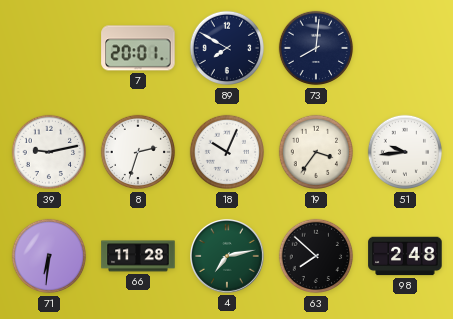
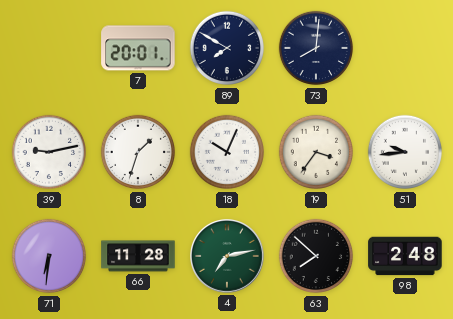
8: 2:33 -> 1:33
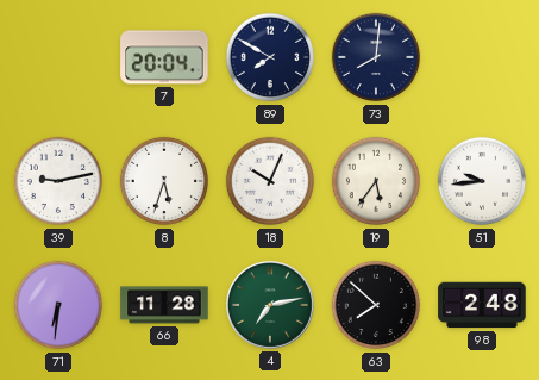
7: 20:01 -> 20:04
8: 1:33 -> 5:33
19: 3:36 -> 5:36
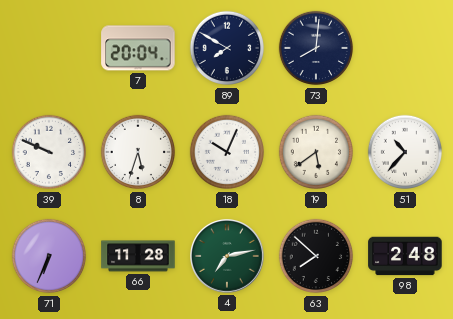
39: 9:13 -> 9:49
19: 5:36 -> 5:39
51: 9:44 -> 10:37
71: 6:31 -> 6:34
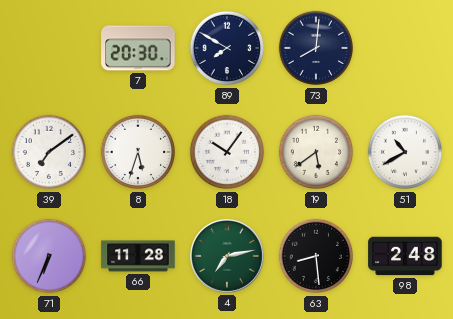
7: 20:04 -> 20:30
39: 9:49 -> 7:09
18: 10:04 -> 10:06
51: 10:37 -> 10:40
63: 7:52 -> 8:29
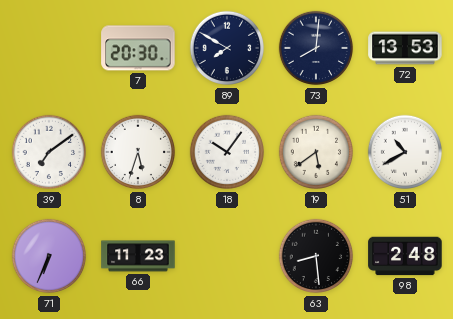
72: none -> 13:53
66: 11:28 -> 11:23
4: 7:13 -> none
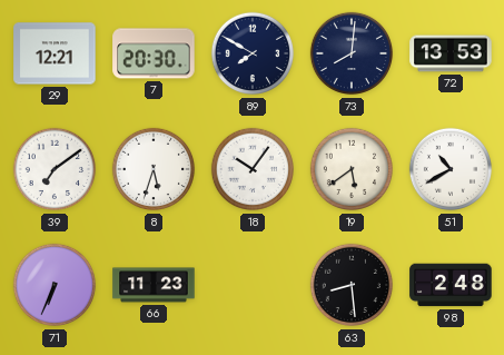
29: none -> 12:21
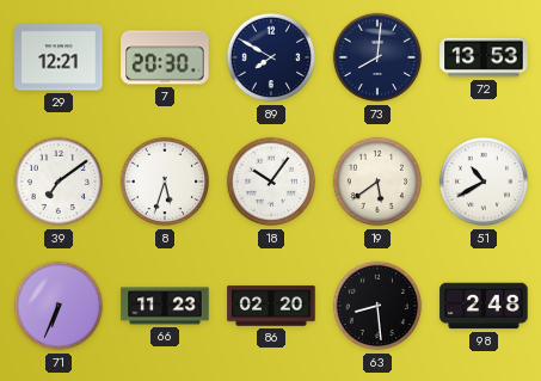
86: none -> 02:20
